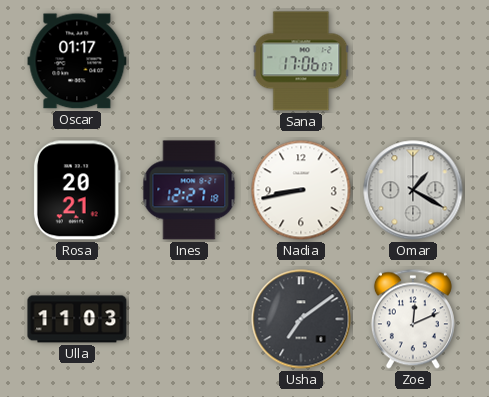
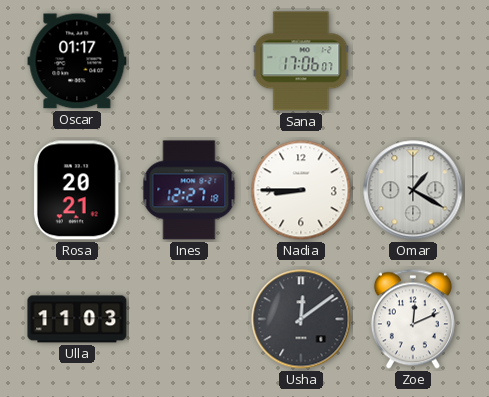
Nadia: 8:43 -> 8:45
Usha: 7:09 -> 12:09
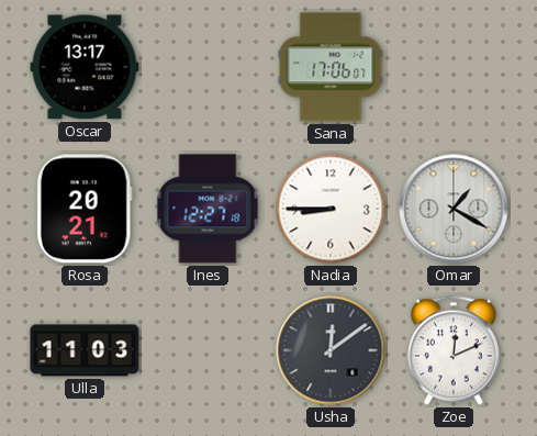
Oscar: 01:17 -> 13:17
